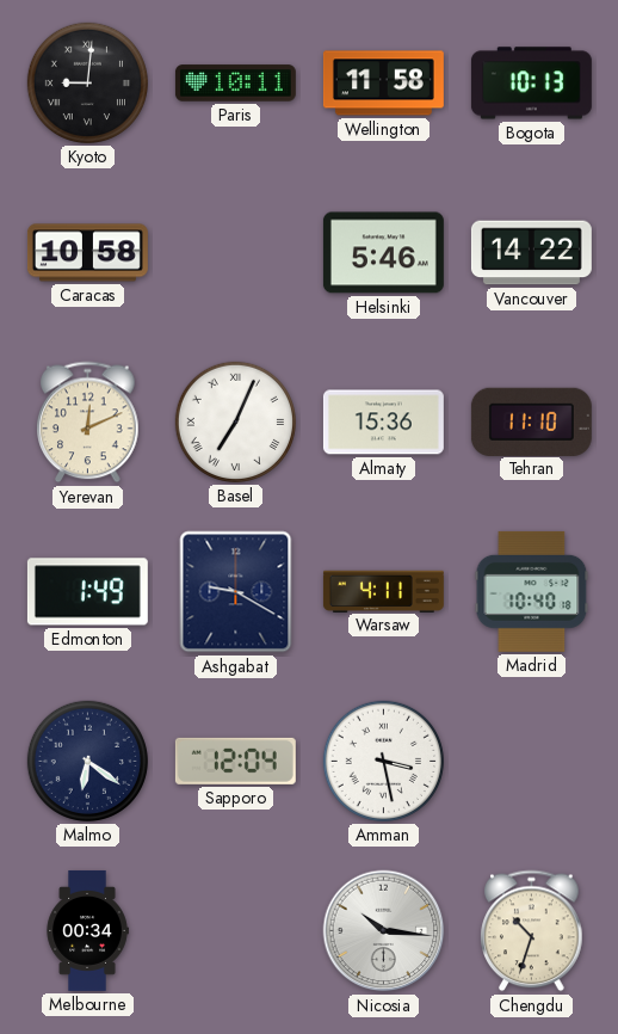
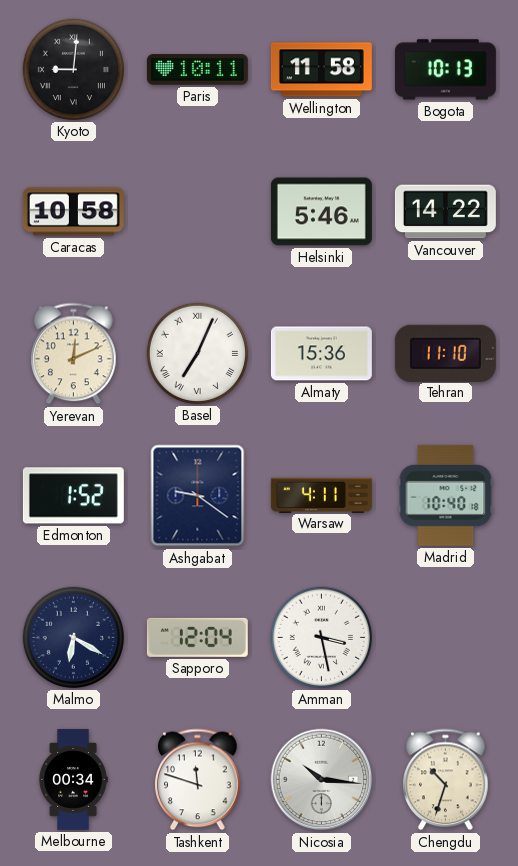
Edmonton: 1:49 -> 1:52
Ashgabat: 9:20 -> 9:21
Malmo: 6:21 -> 6:20
Tashkent: none -> 11:48
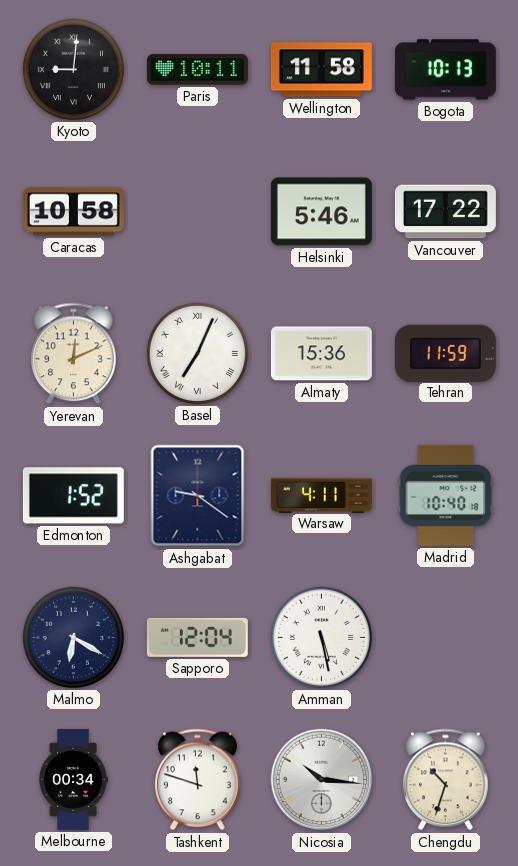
Vancouver: 14:22 -> 17:22
Tehran: 11:10 -> 11:59
Amman: 3:28 -> 5:28
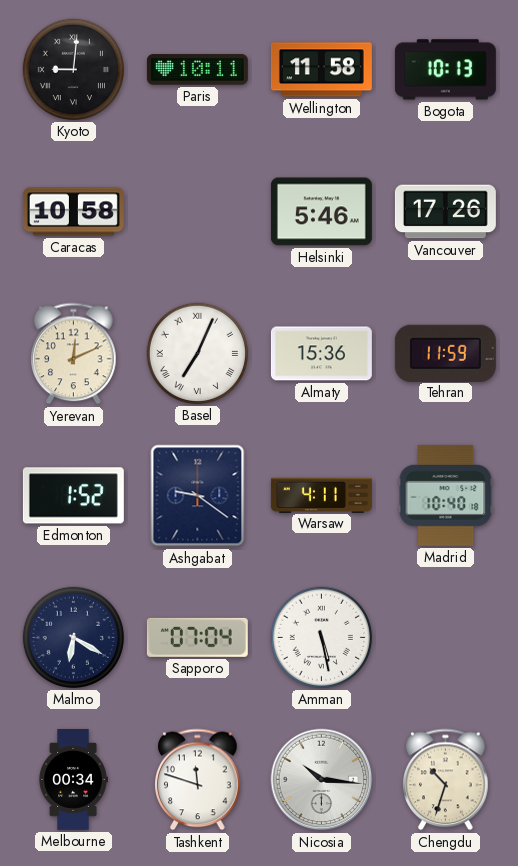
Vancouver: 17:22 -> 17:26
Sapporo: 12:04 -> 07:04
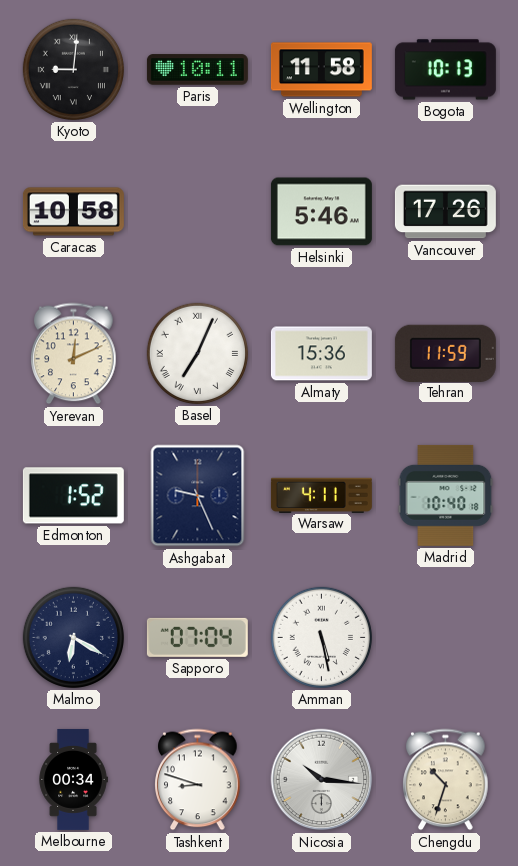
Ashgabat: 9:21 -> 9:26
Tashkent: 11:48 -> 8:48
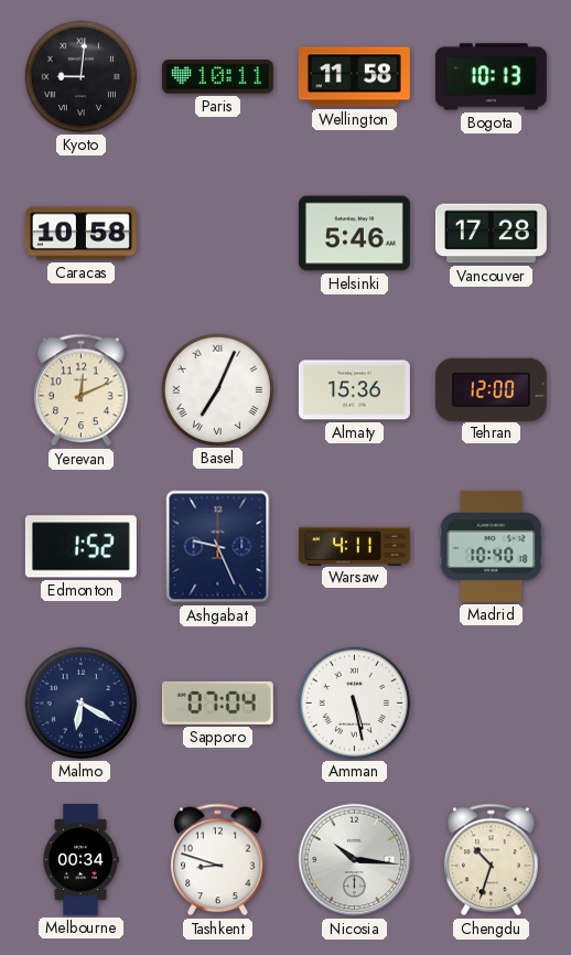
Vancouver: 17:26 -> 17:28
Tehran: 11:59 -> 12:00
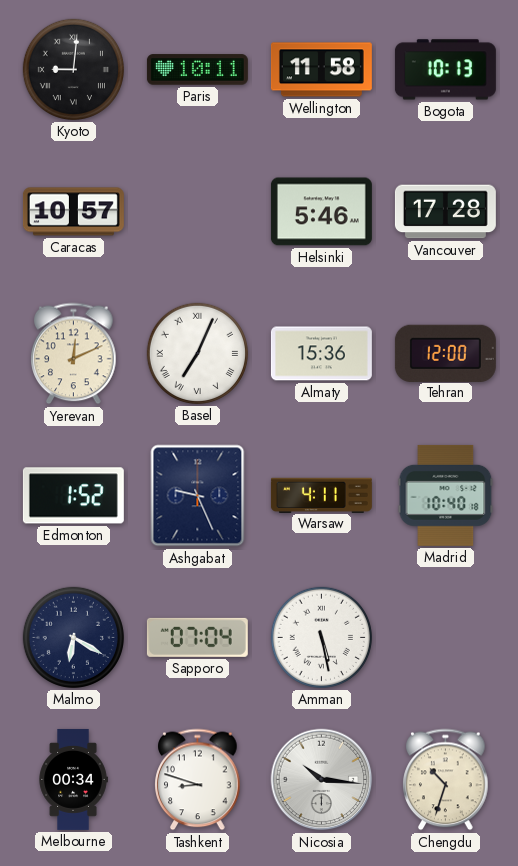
Caracas: 10:58 -> 10:57
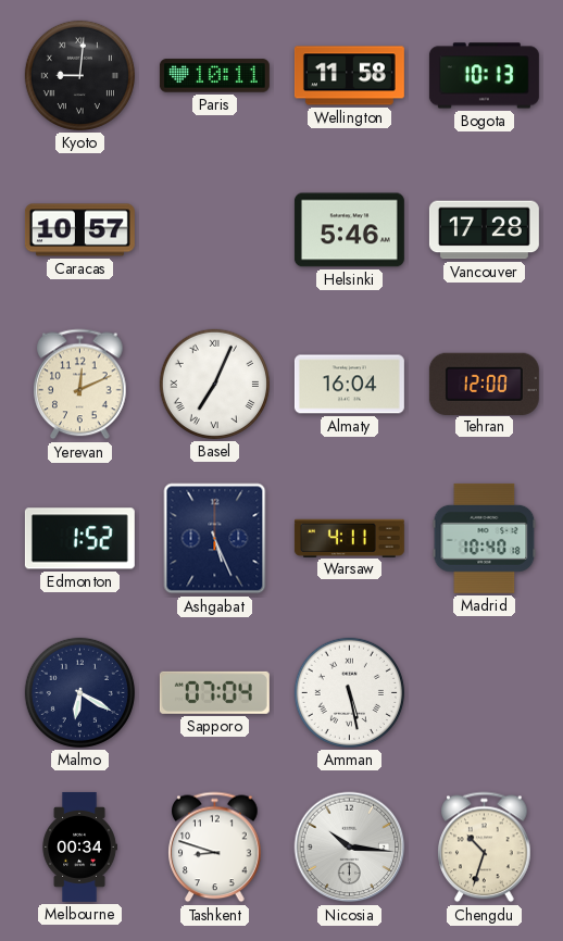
Almaty: 15:36 -> 16:04
Ashgabat: 9:26 -> 5:26
